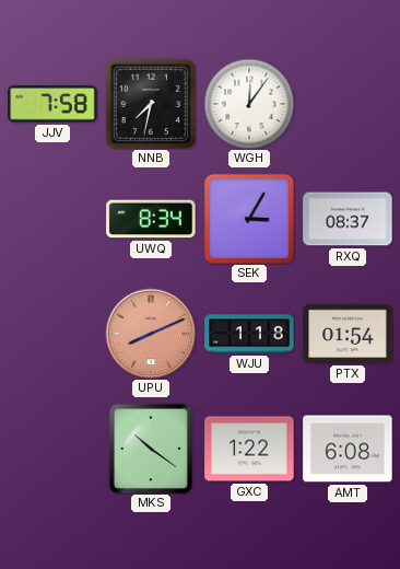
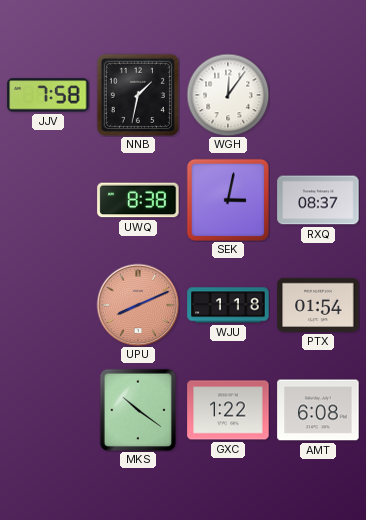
NNB: 7:32 -> 1:32
UWQ: 8:34 -> 8:38
SEK: 3:05 -> 3:02
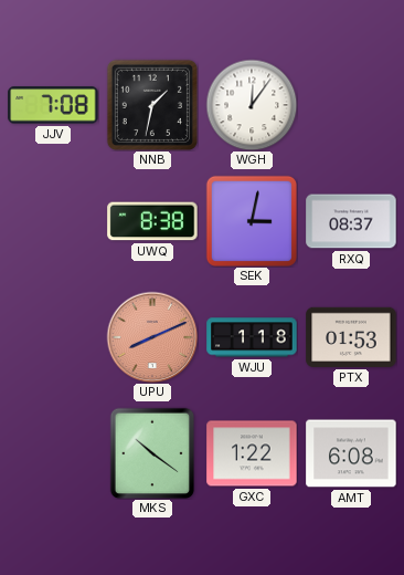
JJV: 7:58 -> 7:08
PTX: 01:54 -> 01:53
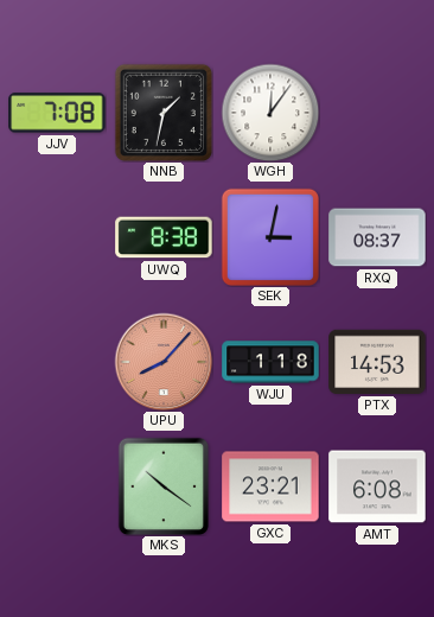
UPU: 8:11 -> 8:07
PTX: 01:53 -> 14:53
GXC: 1:22 -> 23:21
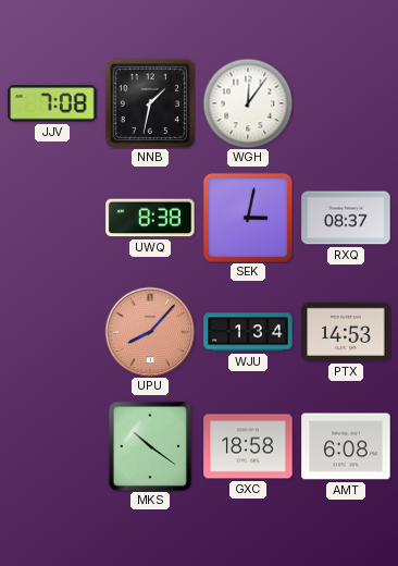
WJU: 1:18 -> 1:34
GXC: 23:21 -> 18:58
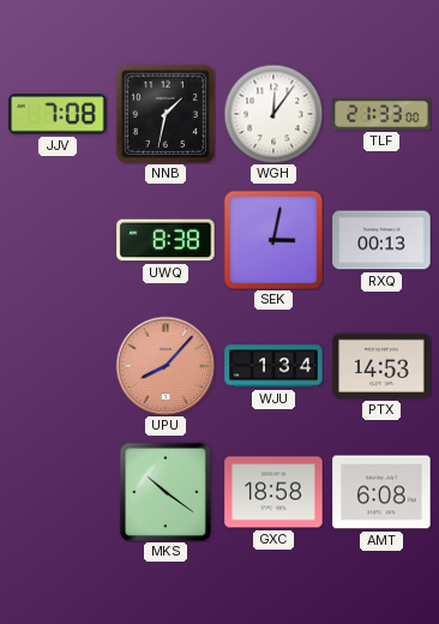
TLF: none -> 21:33
RXQ: 08:37 -> 00:13
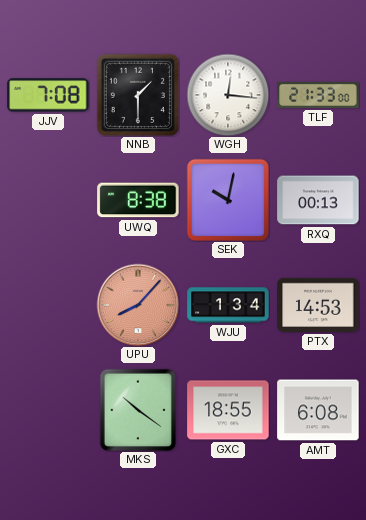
NNB: 1:32 -> 1:30
WGH: 12:06 -> 12:16
SEK: 3:02 -> 10:02
GXC: 18:58 -> 18:55
